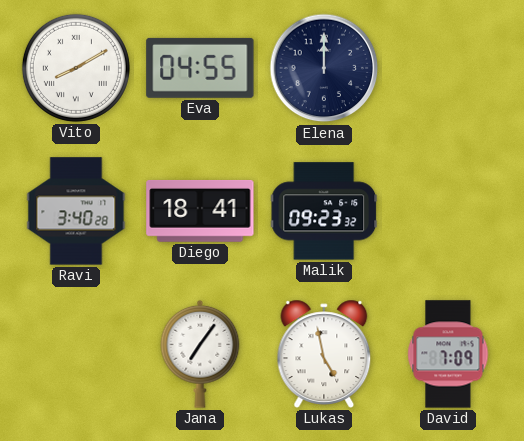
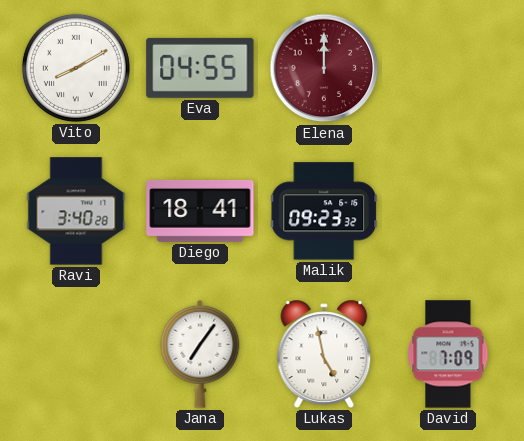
Elena dial: navy -> burgundy
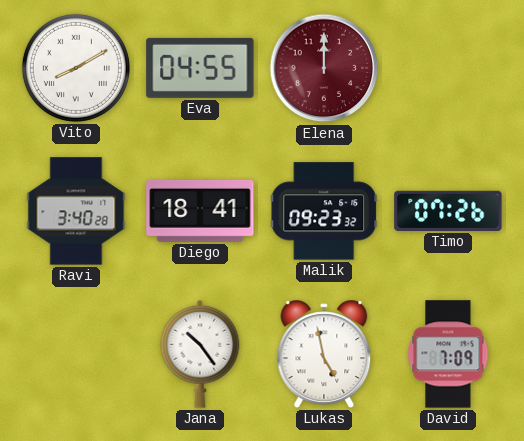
Timo: none -> 07:26
Jana: 7:06 -> 10:24
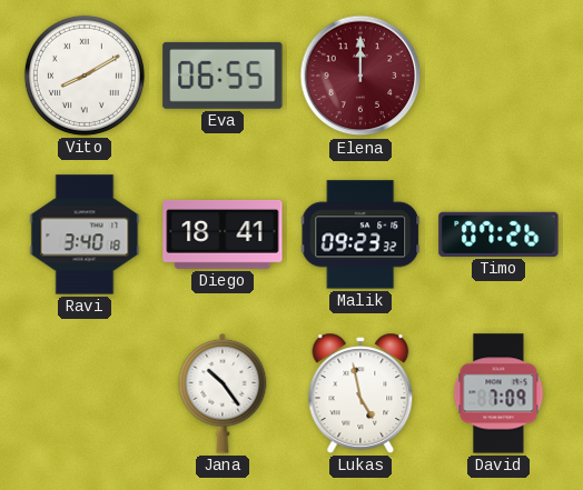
Eva: 04:55 -> 06:55
Ravi: 3:40:28 -> 3:40:18
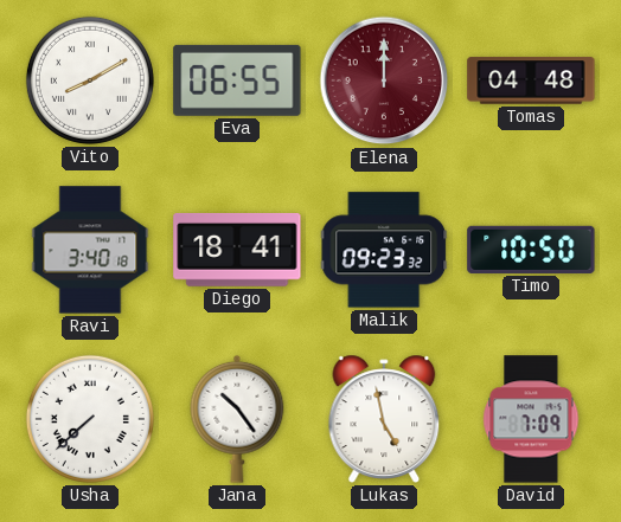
Tomas: none -> 04:48
Timo: 07:26 -> 10:50
Usha: none -> 7:38
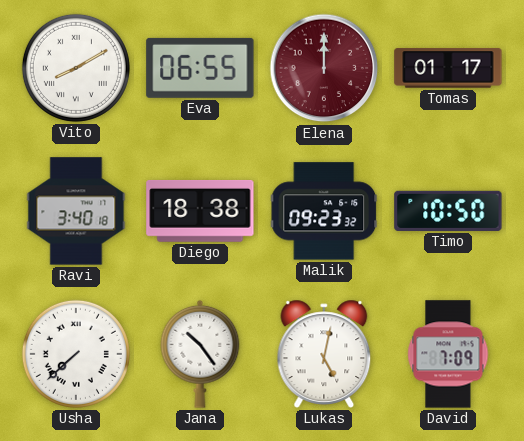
Tomas: 04:48 -> 01:17
Diego: 18:41 -> 18:38
Lukas: 4:58 -> 5:02
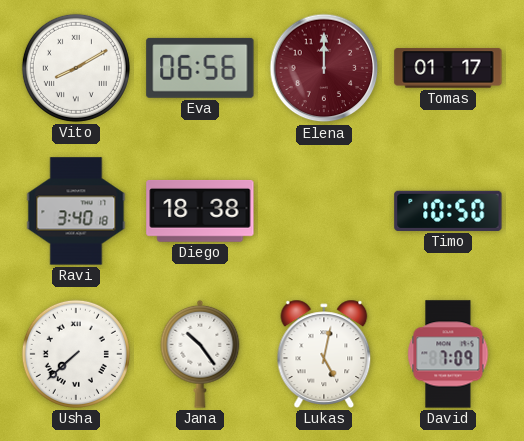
Eva: 06:55 -> 06:56
Malik: 09:23 -> none
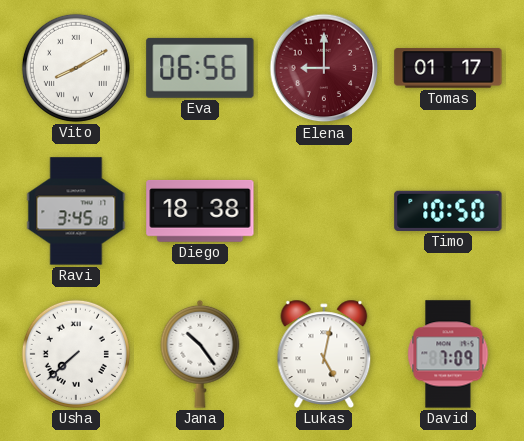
Elena: 12:00 -> 9:00
Ravi: 3:40 -> 3:45
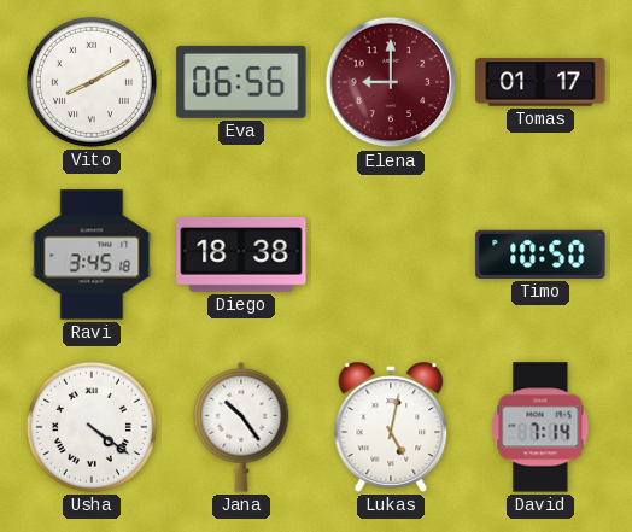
Usha: 7:38 -> 4:21
David: 7:09 -> 7:14
